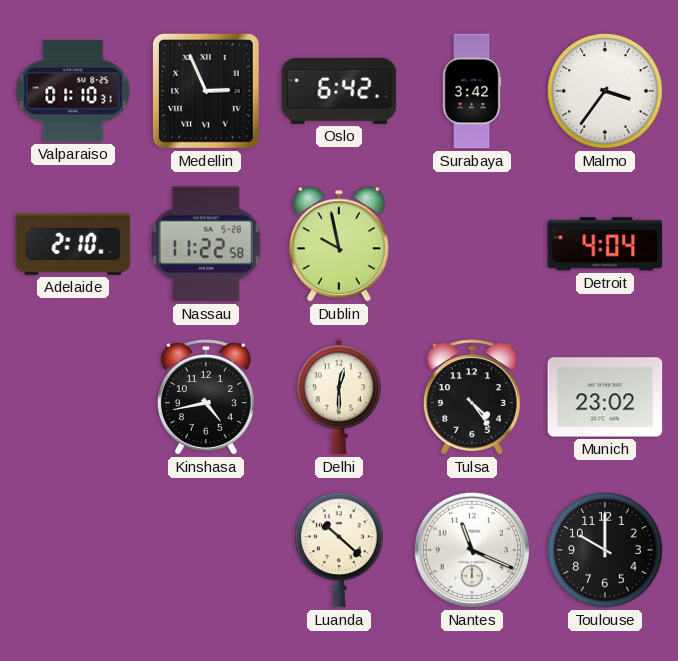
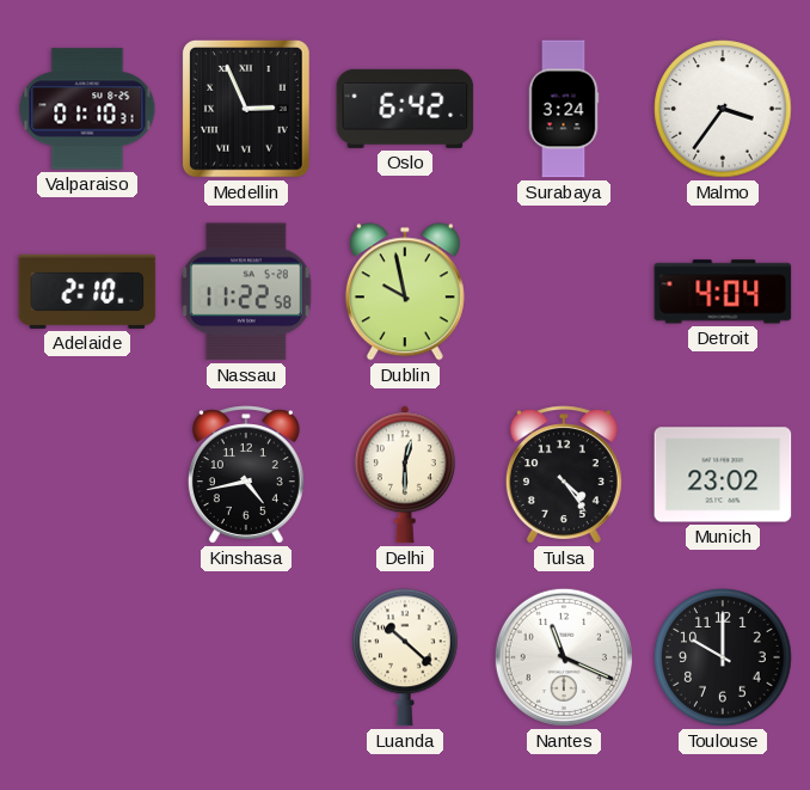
Surabaya: 3:42 -> 3:24
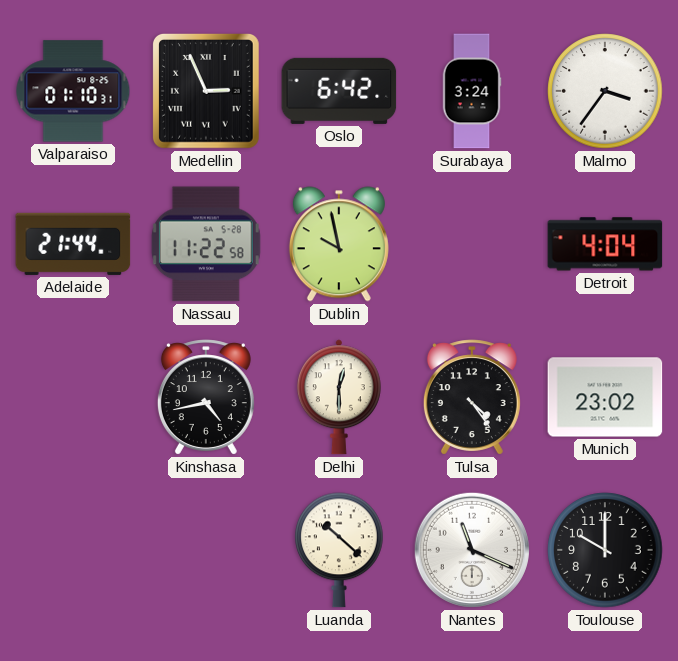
Adelaide: 2:10 -> 21:44
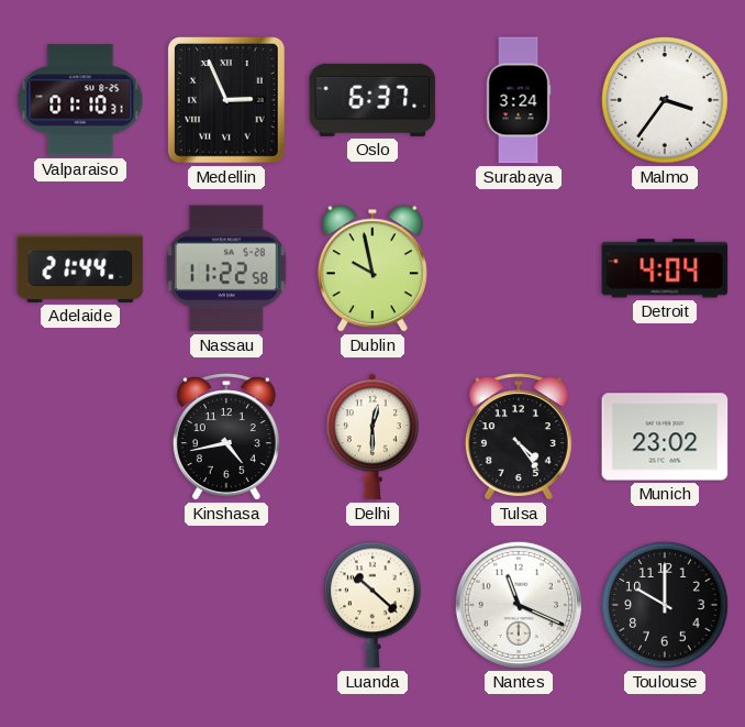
Oslo: 6:42 -> 6:37
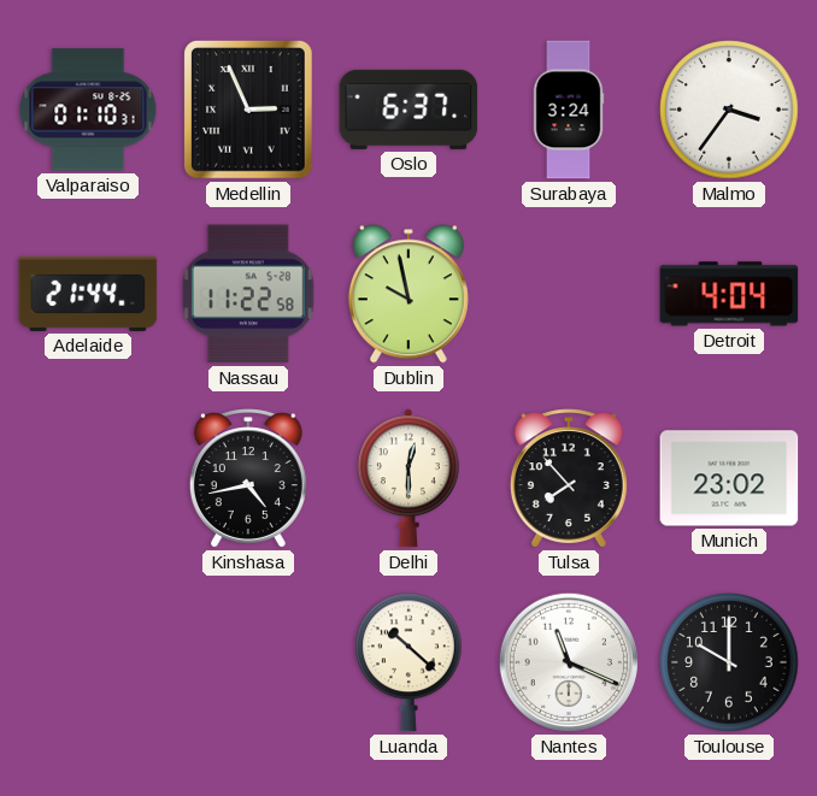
Tulsa: 4:24 -> 7:53
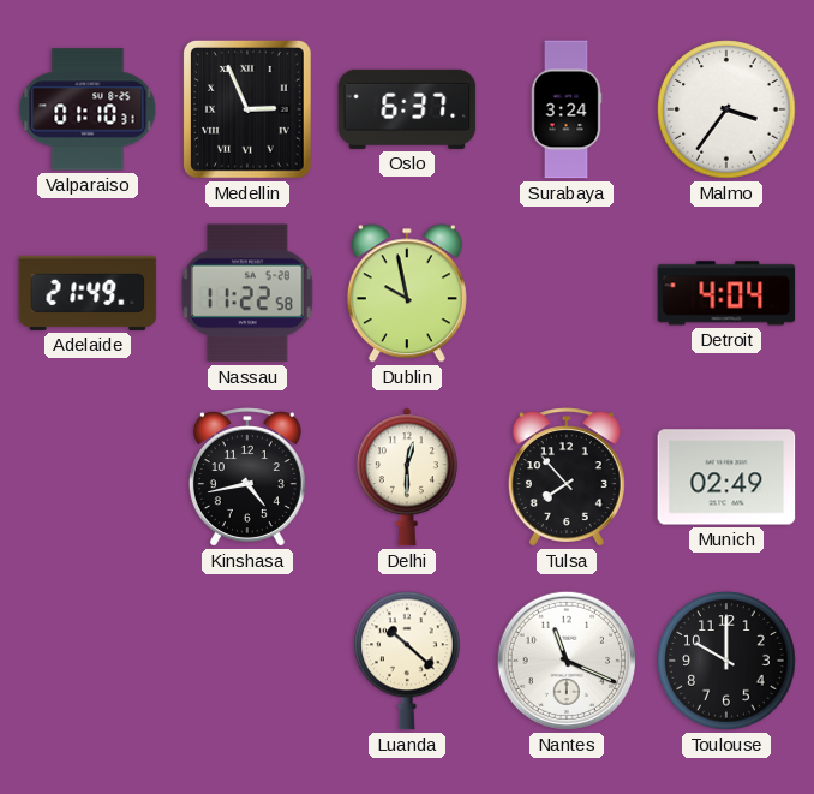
Adelaide: 21:44 -> 21:49
Munich: 23:02 -> 02:49
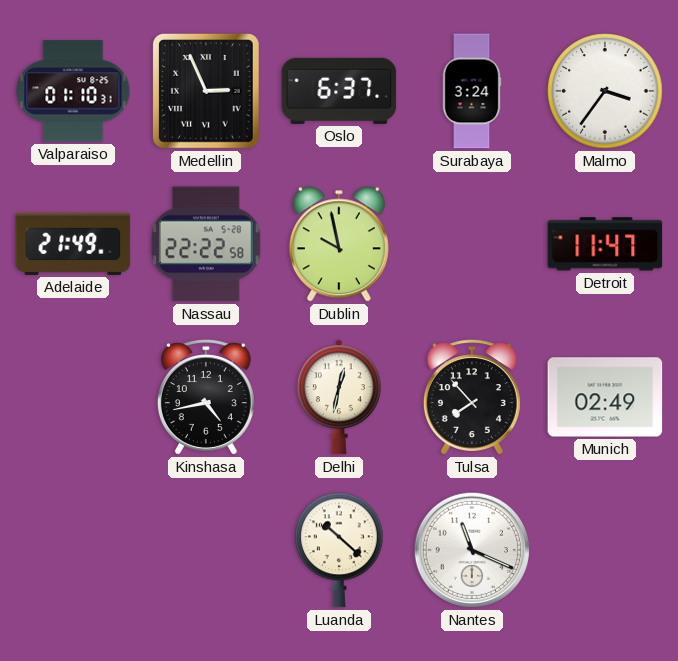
Nassau: 11:22 -> 22:22
Detroit: 4:04 -> 11:47
Delhi: 12:30 -> 12:32
Toulouse: 10:00 -> none
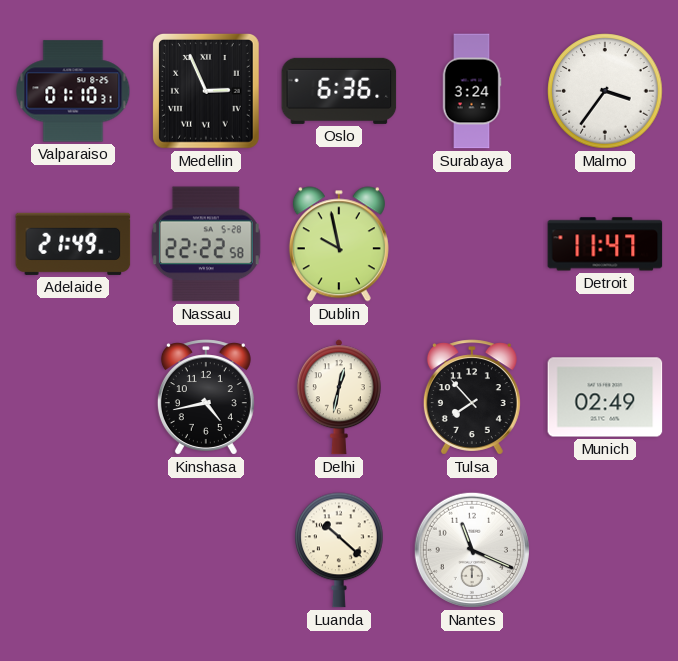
Oslo: 6:37 -> 6:36
